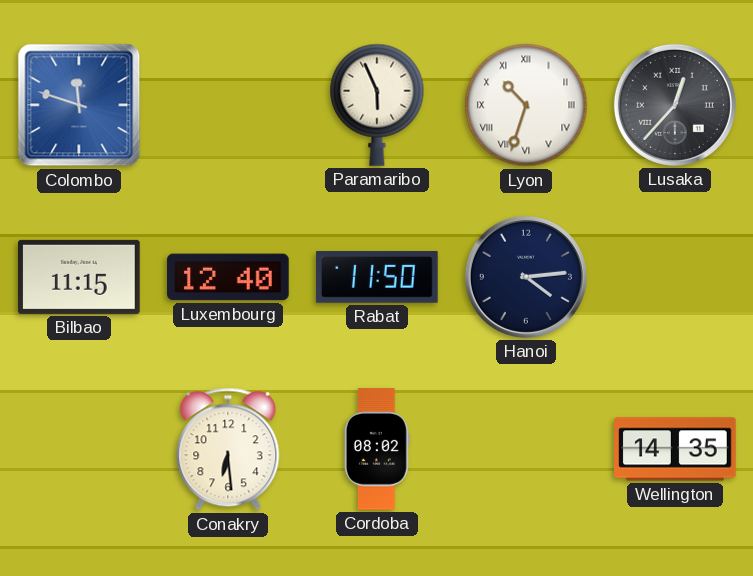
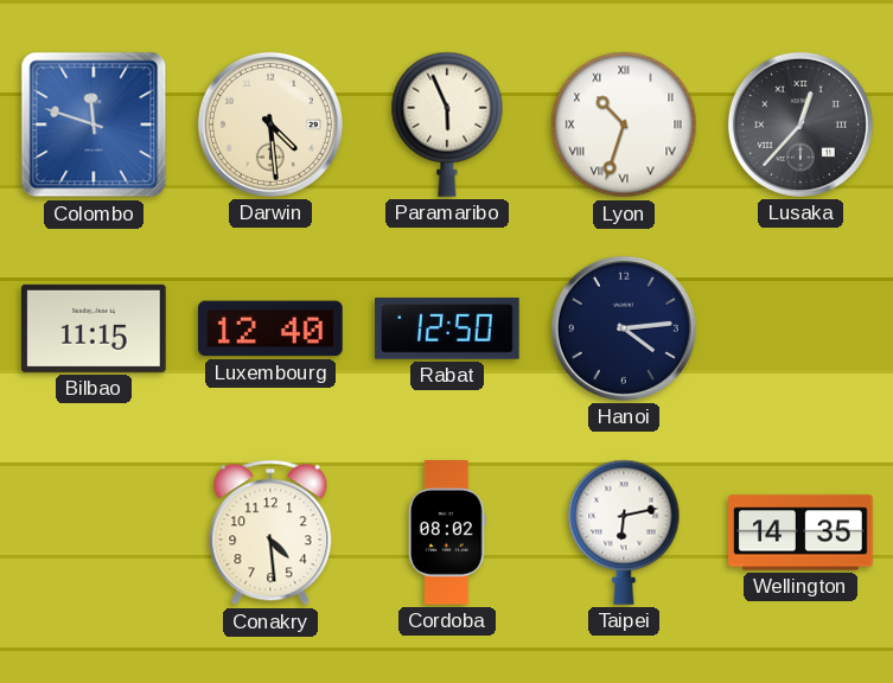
Darwin: none -> 4:29
Rabat: 11:50 -> 12:50
Conakry: 6:29 -> 4:29
Taipei: none -> 6:13
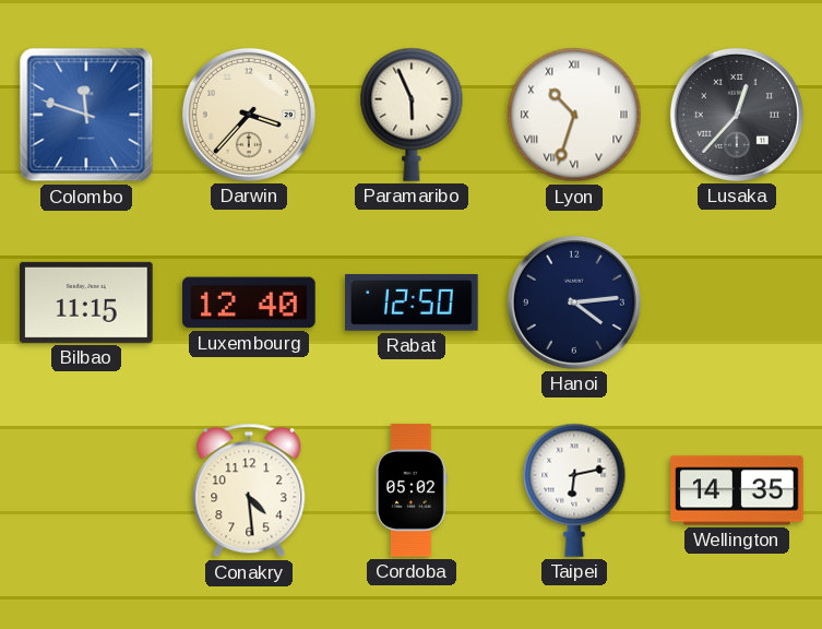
Darwin: 4:29 -> 3:37
Cordoba: 08:02 -> 05:02
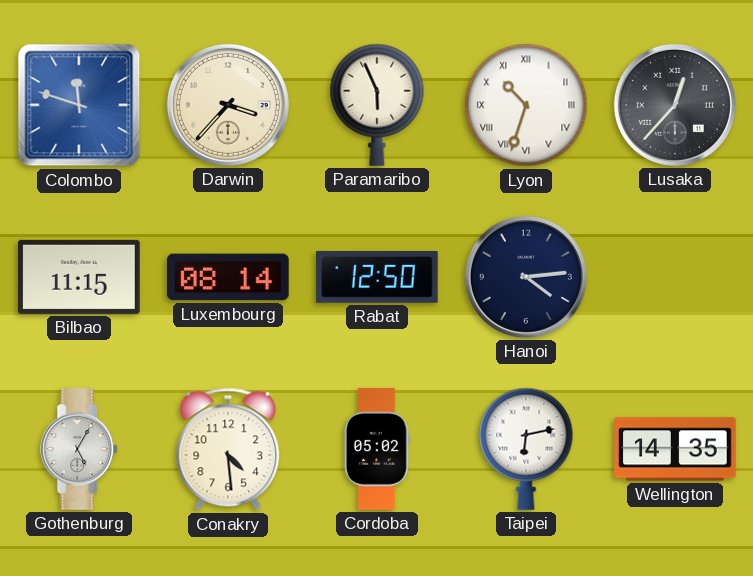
Luxembourg: 12:40 -> 08:14
Gothenburg: none -> 5:05
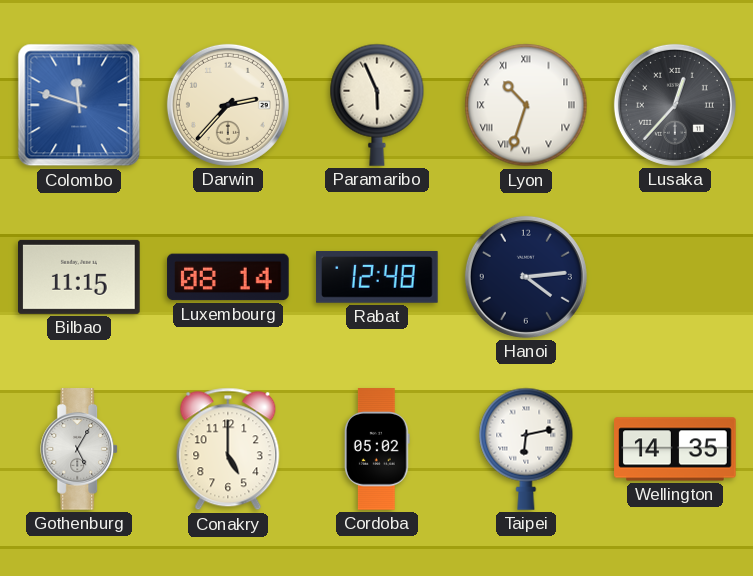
Darwin: 3:37 -> 2:37
Rabat: 12:50 -> 12:48
Conakry: 4:29 -> 5:00
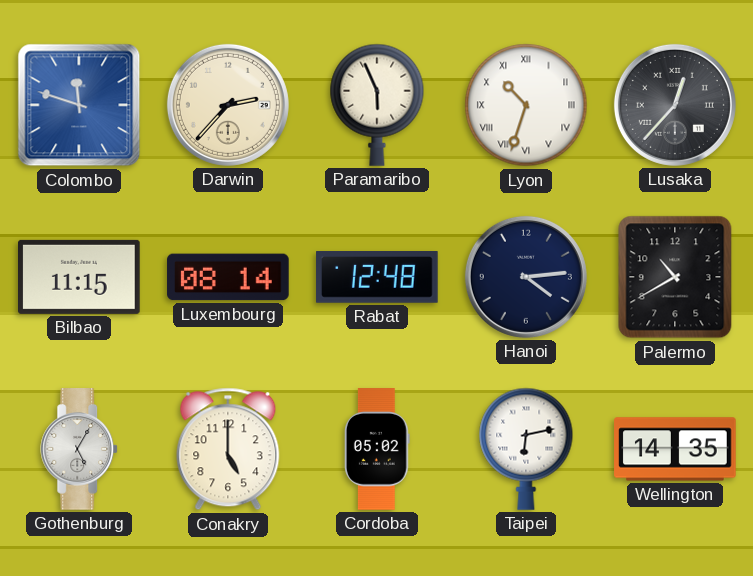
Palermo: none -> 10:40
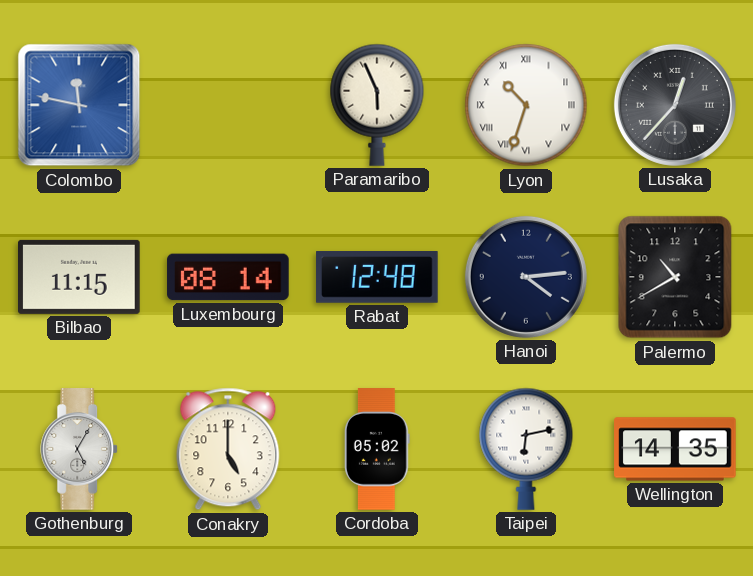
Colombo: 11:48 -> 11:47
Darwin: 2:37 -> none
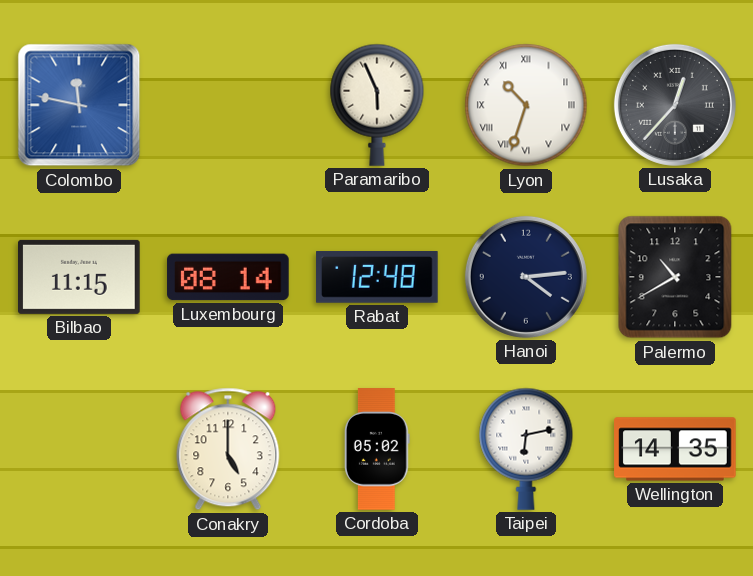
Gothenburg: 5:05 -> none
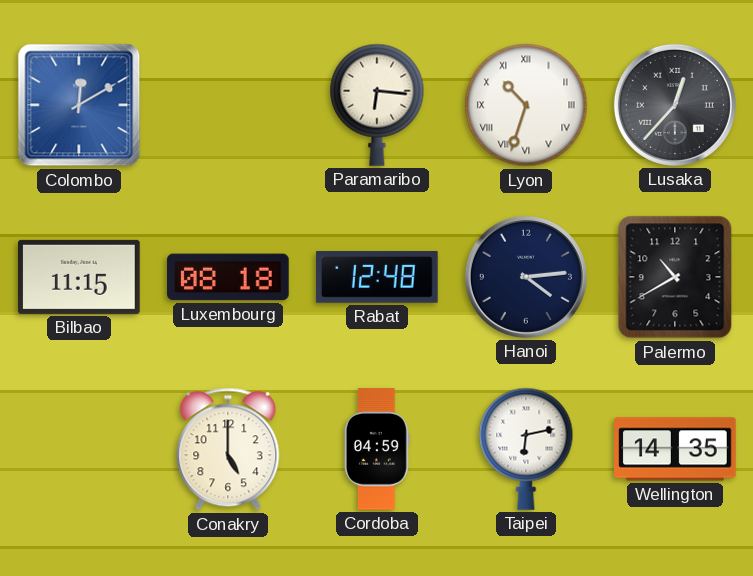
Colombo: 11:47 -> 12:10
Paramaribo: 5:56 -> 6:16
Luxembourg: 08:14 -> 08:18
Cordoba: 05:02 -> 04:59
